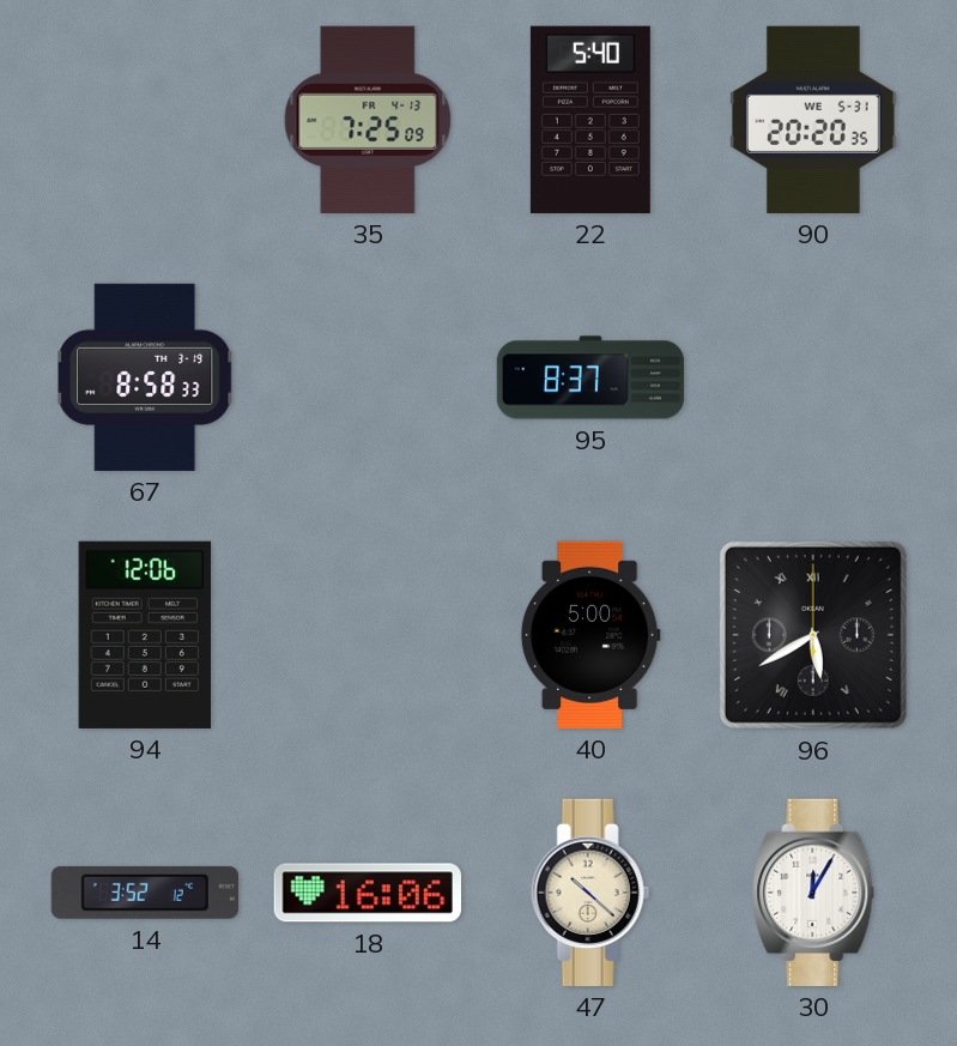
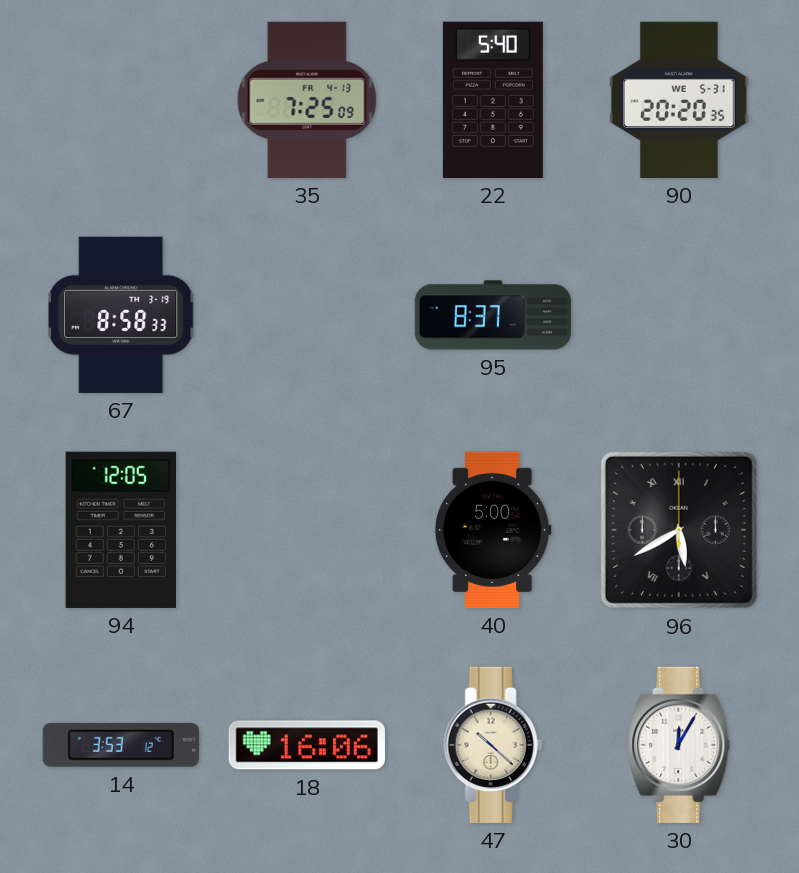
94: 12:06 -> 12:05
14: 3:52 -> 3:53
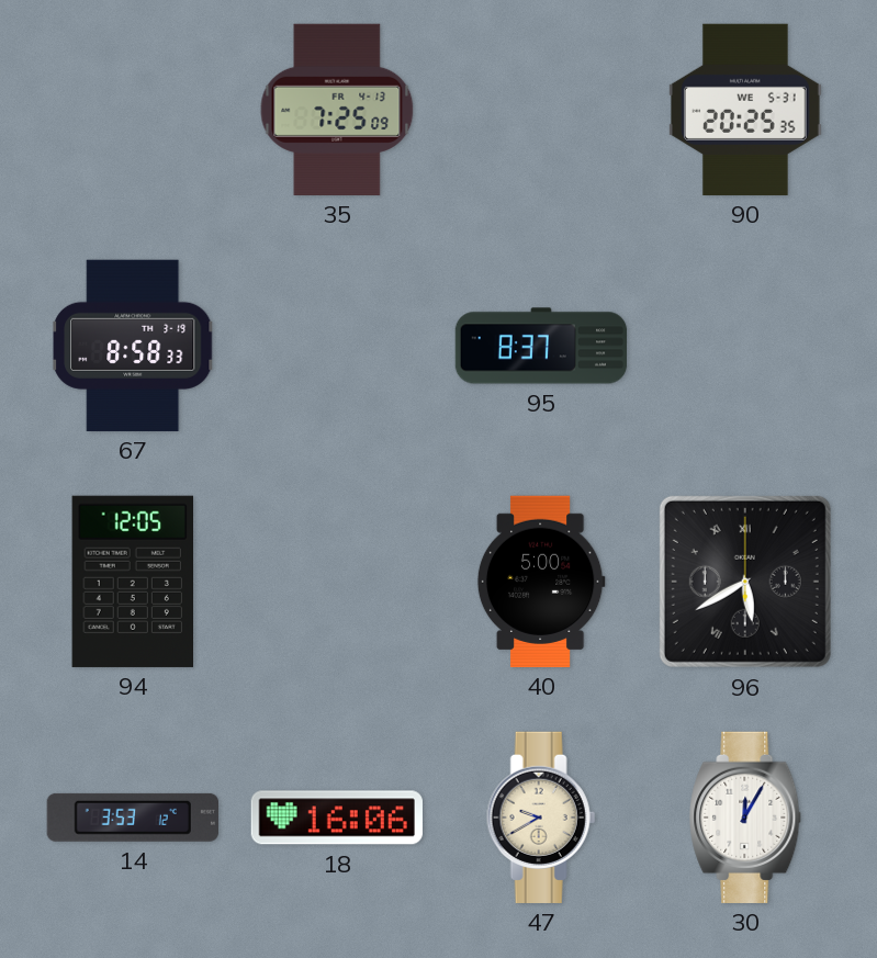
22: 5:40 -> none
90: 20:20 -> 20:25
47: 10:22 -> 9:40
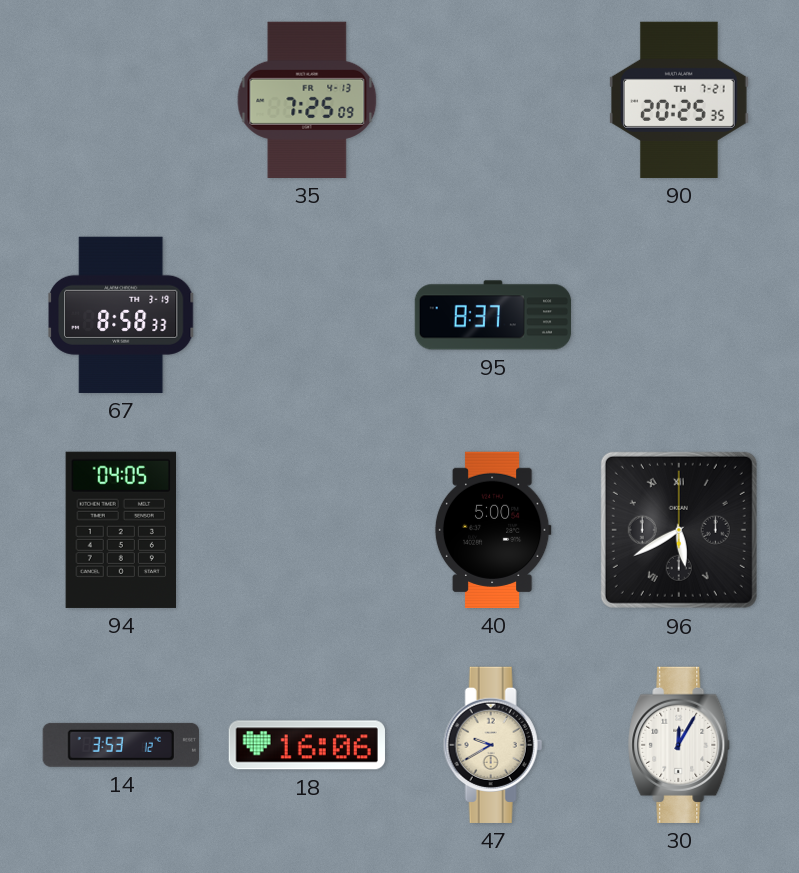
90 date: WE 5-31 -> TH 7-21
94: 12:05 -> 04:05
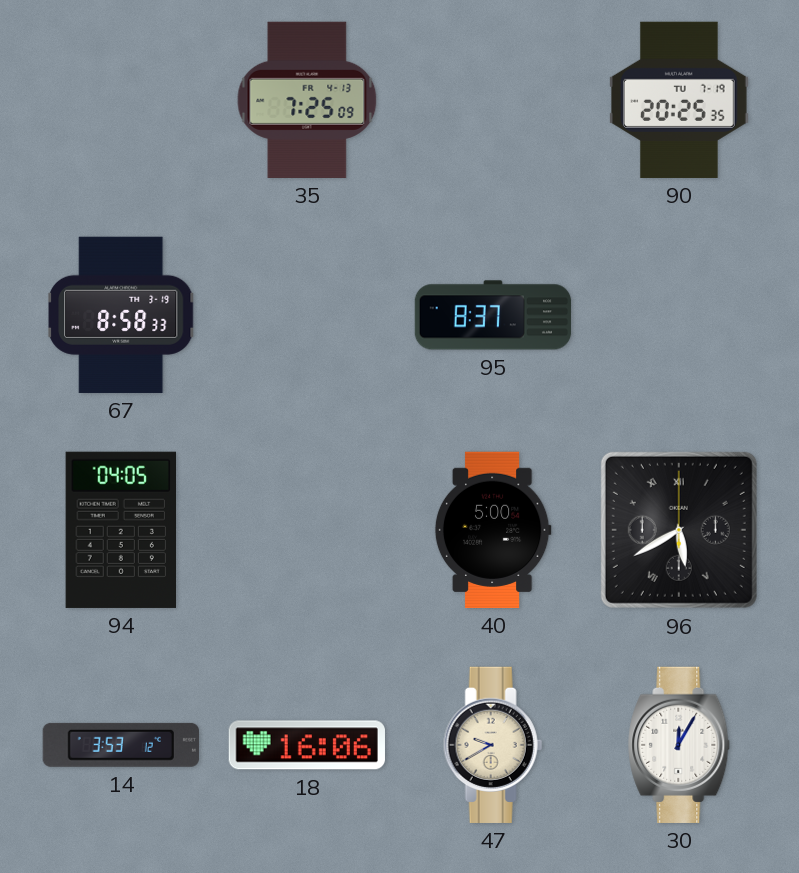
90 date: TH 7-21 -> TU 7-19
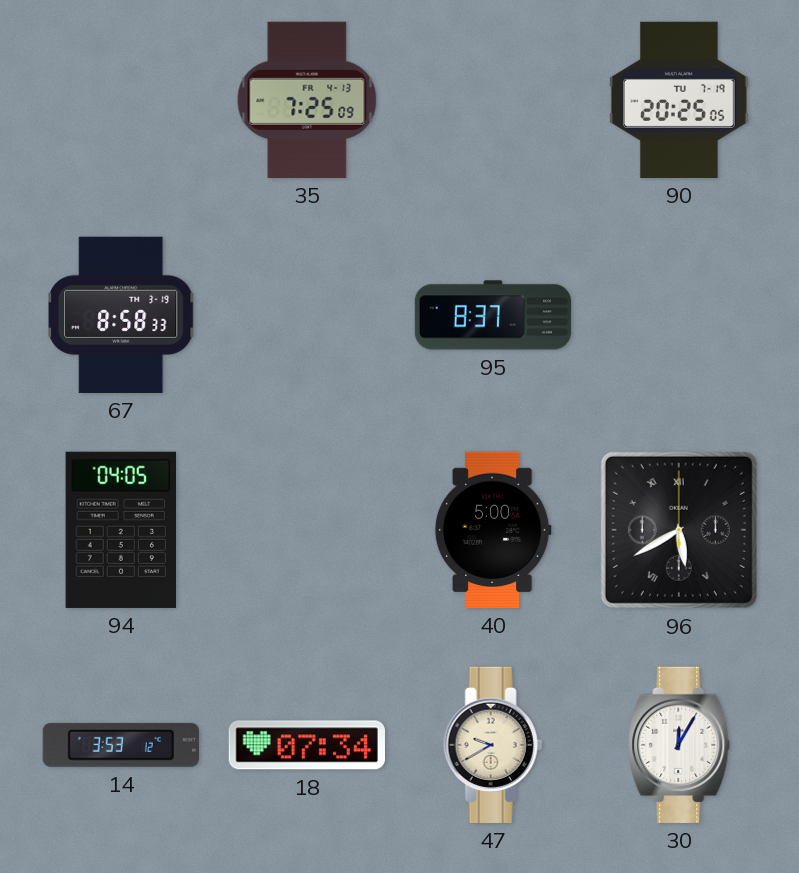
90: 20:25:35 -> 20:25:05
18: 16:06 -> 07:34
